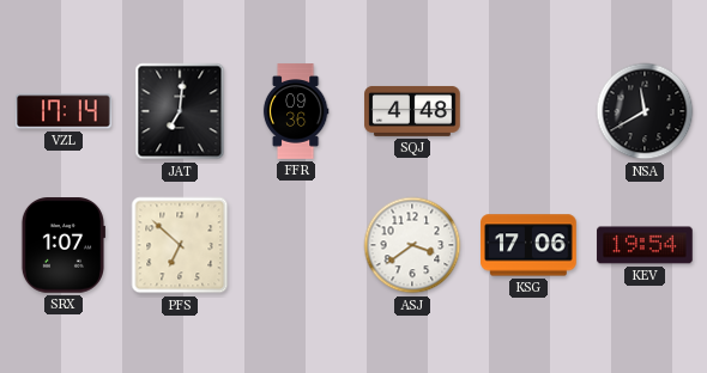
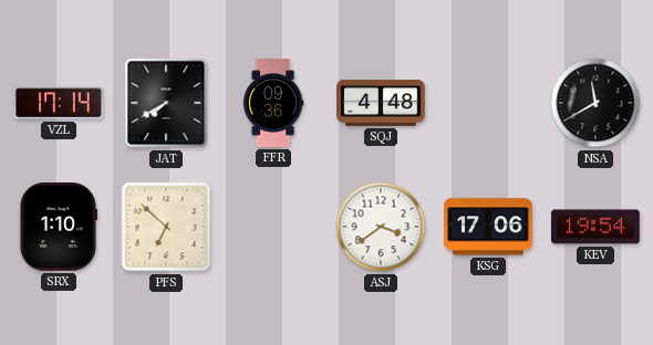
JAT: 7:01 -> 7:40
SRX: 1:07 -> 1:10
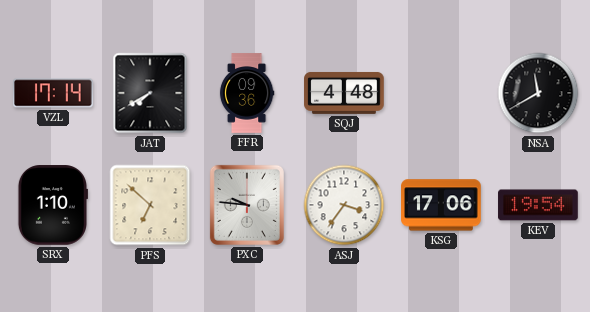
PXC: none -> 9:46
ASJ: 3:39 -> 3:36
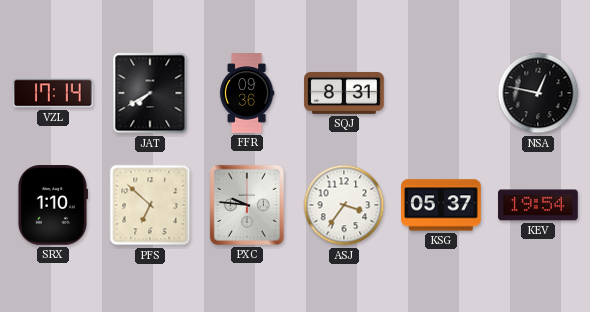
SQJ: 4:48 -> 8:31
NSA: 11:40 -> 12:47
KSG: 17:06 -> 05:37
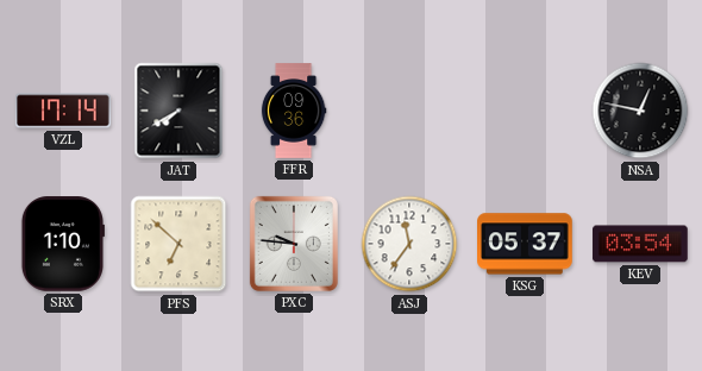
SQJ: 8:31 -> none
ASJ: 3:36 -> 11:36
KEV: 19:54 -> 03:54
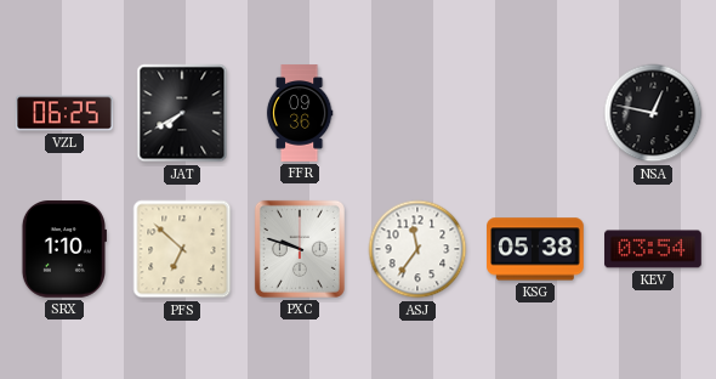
VZL: 17:14 -> 06:25
PXC: 9:46 -> 9:48
KSG: 05:37 -> 05:38
